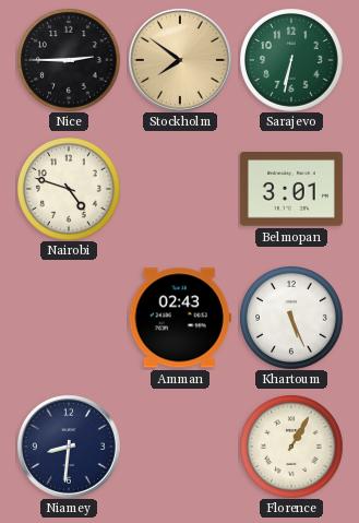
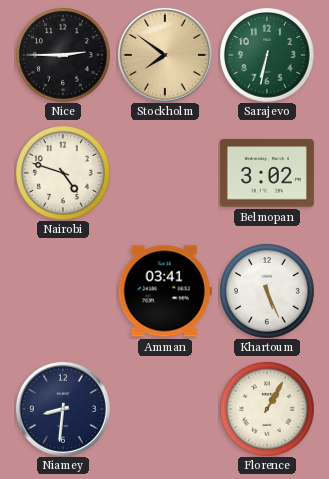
Belmopan: 3:01 -> 3:02
Amman: 02:43 -> 03:41
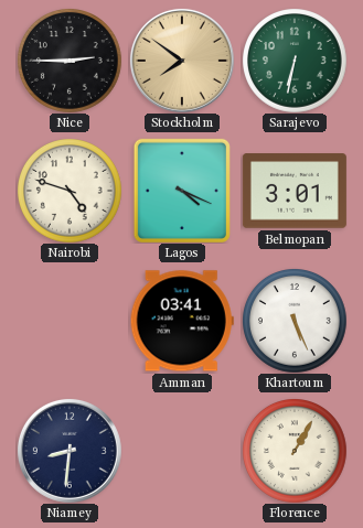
Lagos: none -> 4:19
Belmopan: 3:02 -> 3:01
